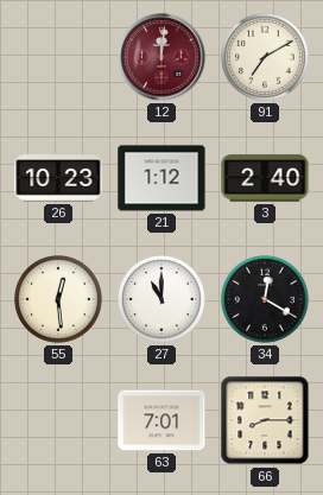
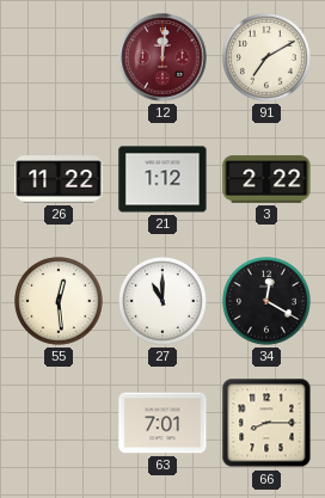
26: 10:23 -> 11:22
3: 2:40 -> 2:22
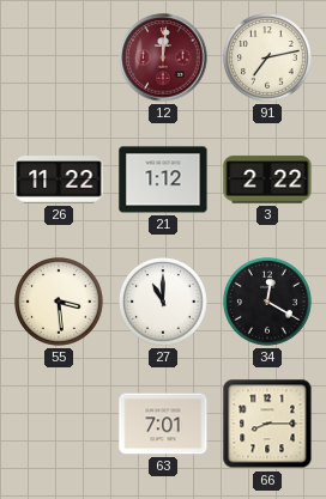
91: 7:10 -> 7:13
55: 12:29 -> 3:29
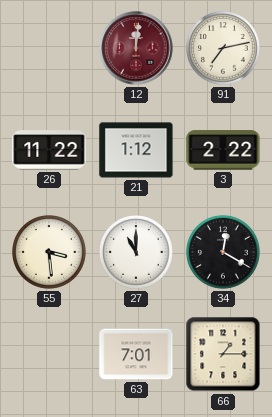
66: 8:15 -> 1:15
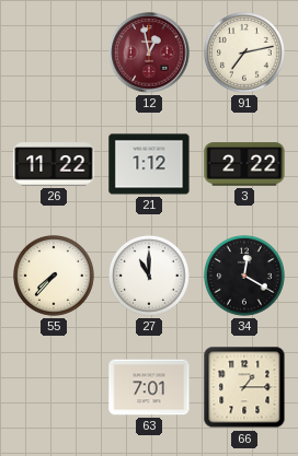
12: 12:01 -> 12:58
55: 3:29 -> 7:37
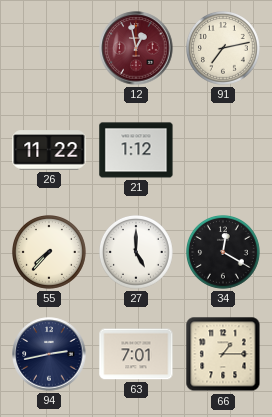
3: 2:22 -> none
27: 11:00 -> 5:00
94: none -> 2:43
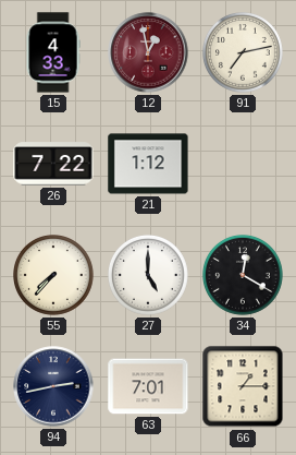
15: none -> 4:33
26: 11:22 -> 7:22
